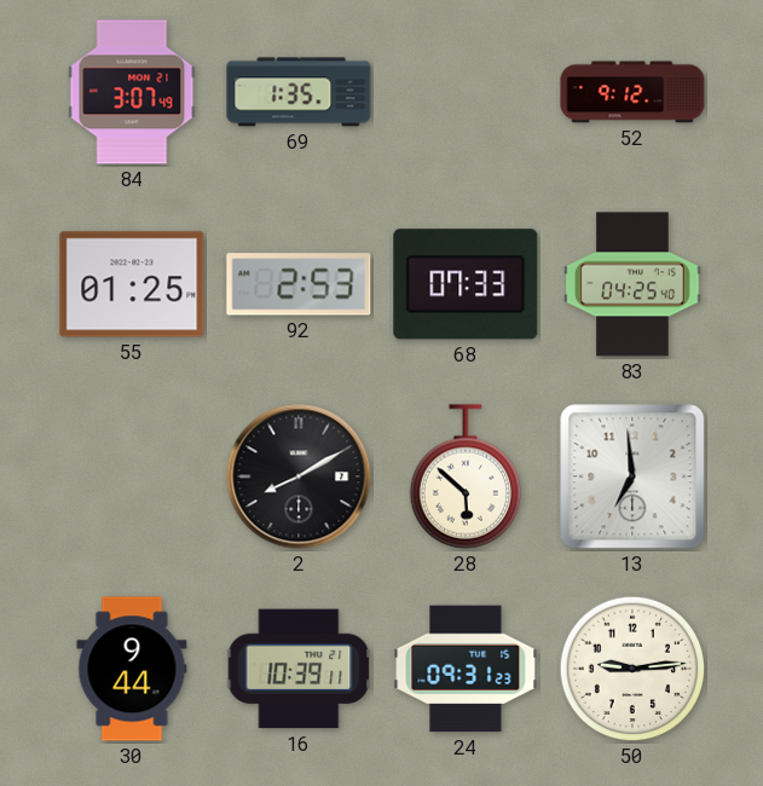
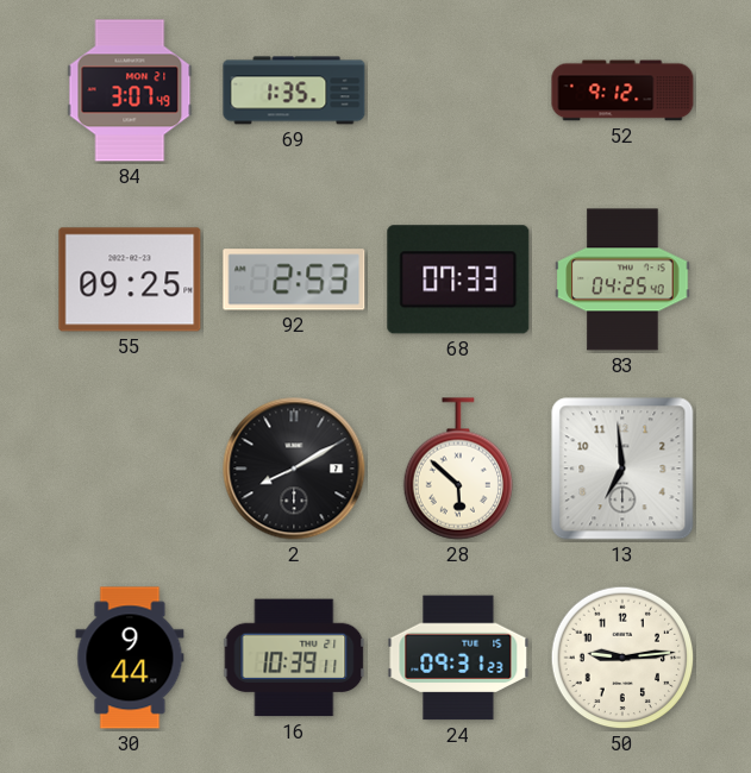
55: 01:25 -> 09:25
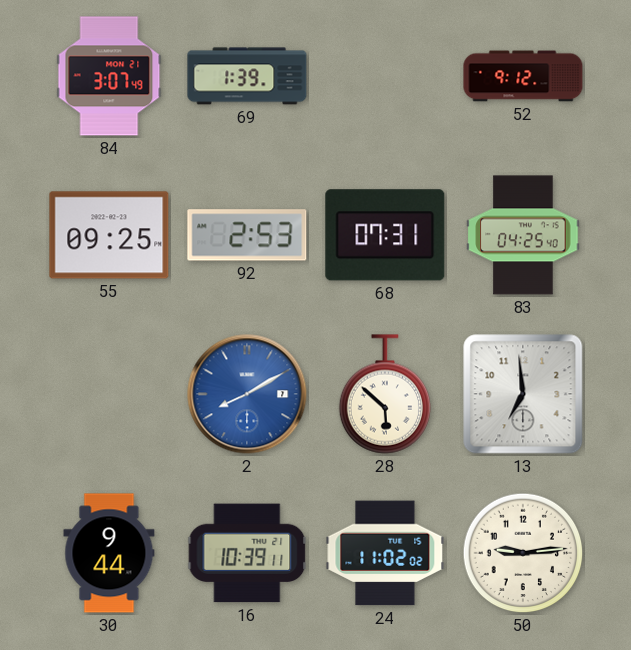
69: 1:35 -> 1:39
68: 07:33 -> 07:31
2 dial: black -> blue
24: 09:31 -> 11:02
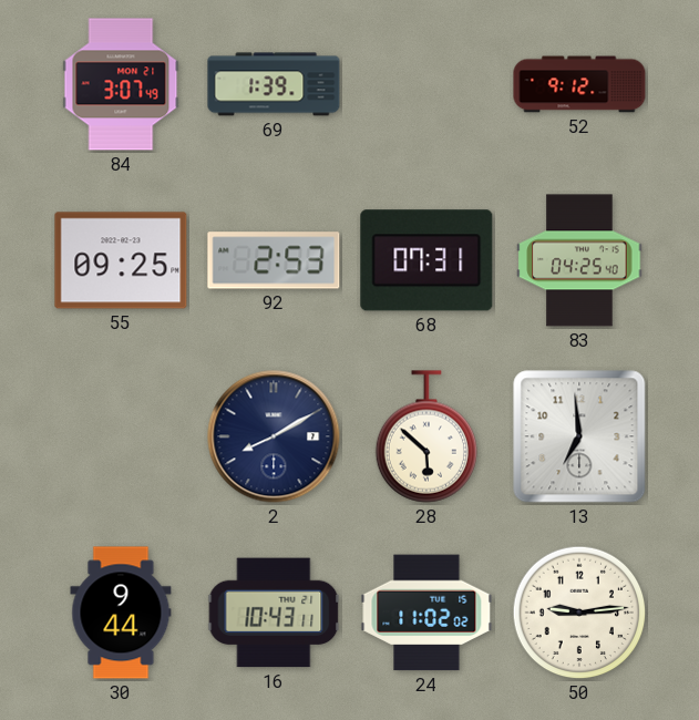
2 dial: blue -> navy
16: 10:39 -> 10:43
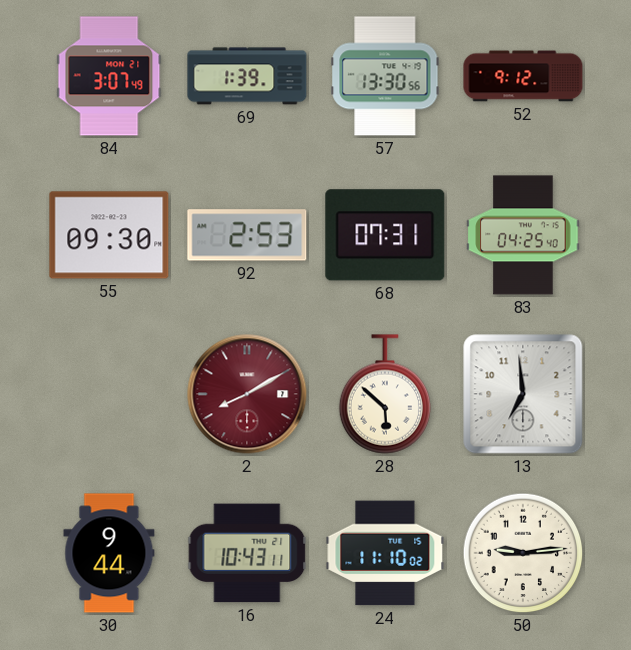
57: none -> 13:30
55: 09:25 -> 09:30
2 dial: navy -> burgundy
24: 11:02 -> 11:10
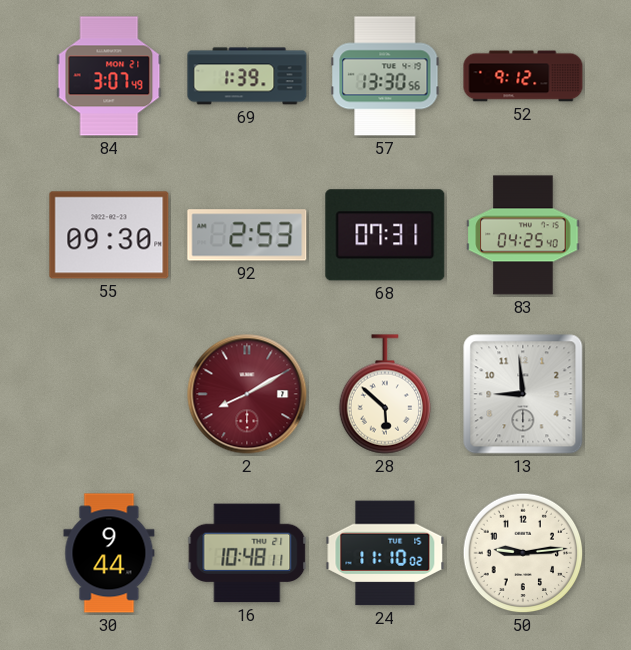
13: 6:59 -> 8:59
16: 10:43 -> 10:48
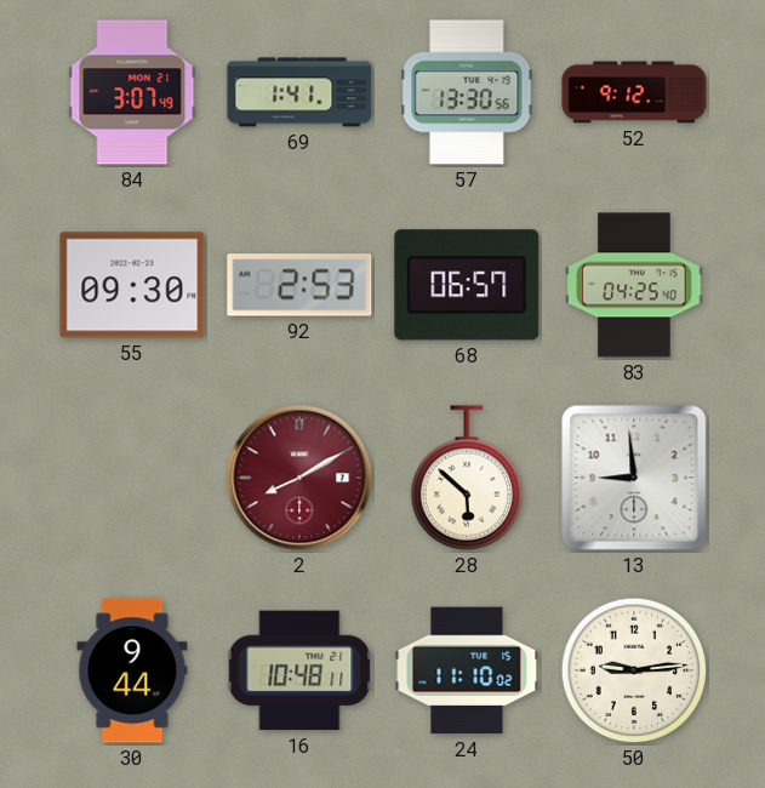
69: 1:39 -> 1:41
68: 07:31 -> 06:57
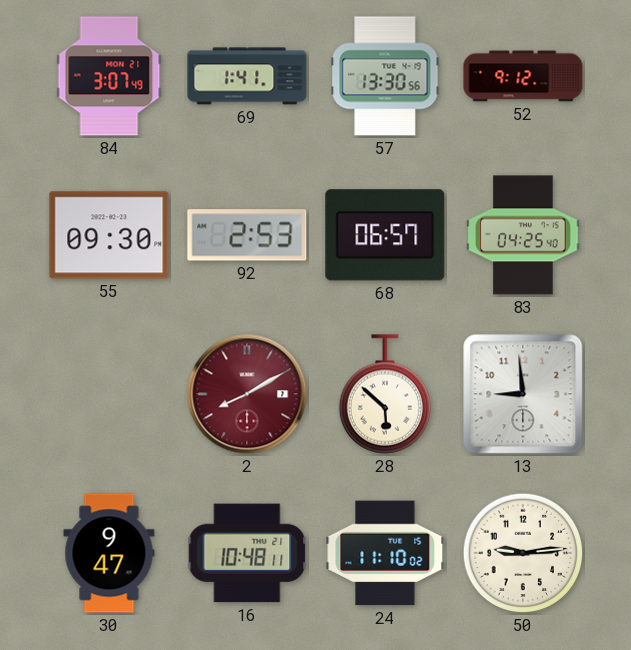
30: 9:44 -> 9:47
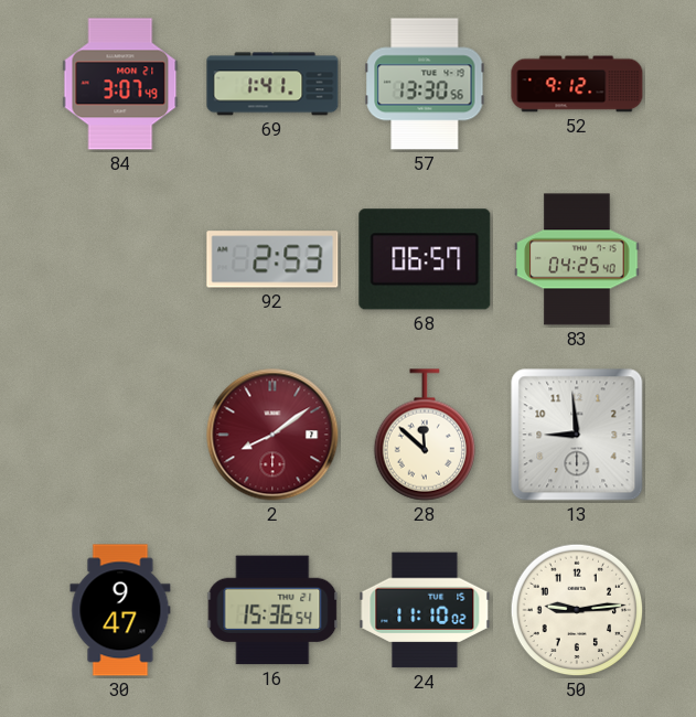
55: 09:30 -> none
2: 8:10 -> 8:09
28: 5:52 -> 11:52
16: 10:48 -> 15:36
